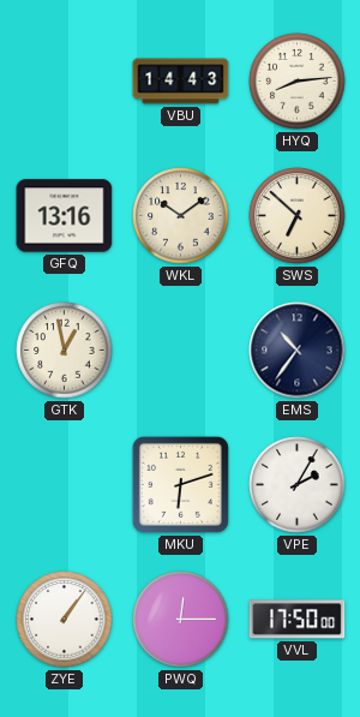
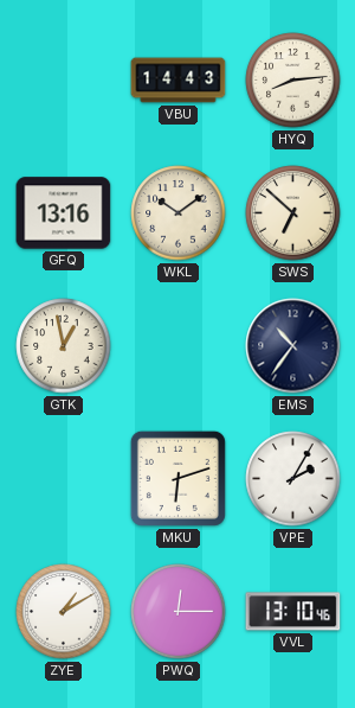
ZYE: 1:06 -> 1:10
VVL: 17:50 -> 13:10
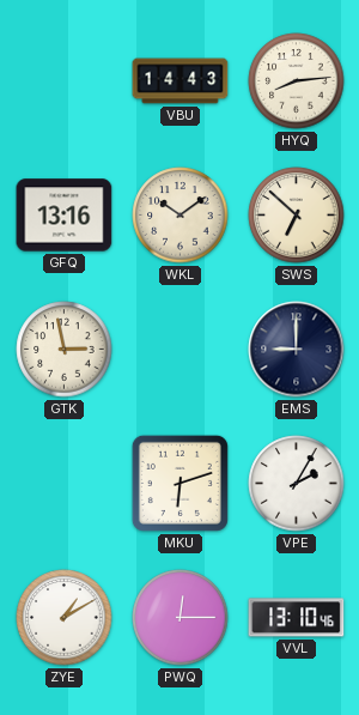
GTK: 12:58 -> 2:58
EMS: 10:36 -> 9:00
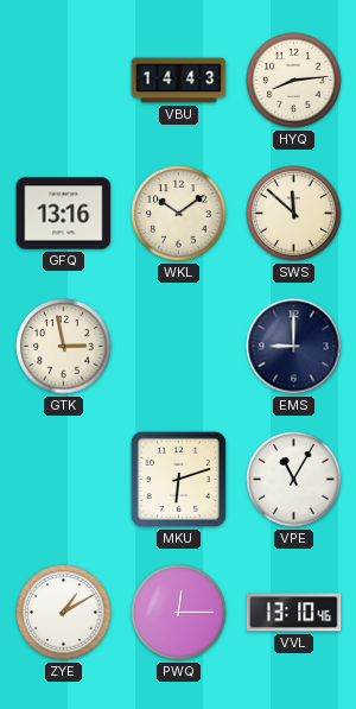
SWS: 6:52 -> 11:52
VPE: 2:05 -> 11:05
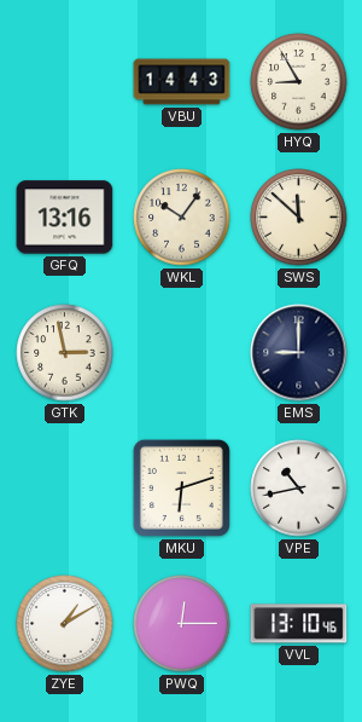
HYQ: 8:14 -> 8:55
WKL: 10:09 -> 10:06
VPE: 11:05 -> 10:43
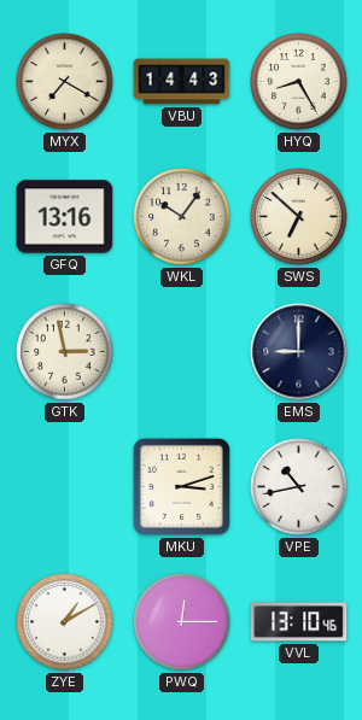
MYX: none -> 7:20
HYQ: 8:55 -> 8:25
SWS: 11:52 -> 6:52
MKU: 6:12 -> 3:12
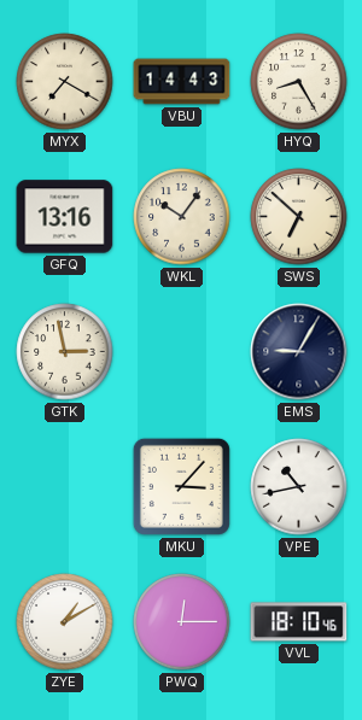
EMS: 9:00 -> 9:05
MKU: 3:12 -> 3:07
VVL: 13:10 -> 18:10
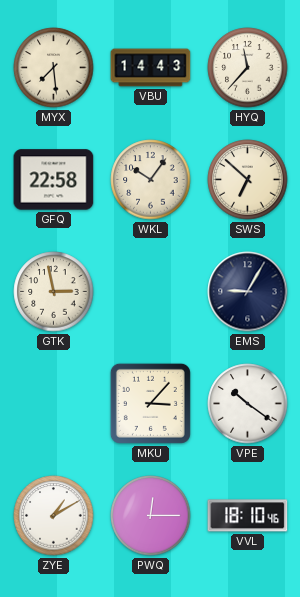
MYX: 7:20 -> 7:29
HYQ: 8:25 -> 11:37
GFQ: 13:16 -> 22:58
VPE: 10:43 -> 10:21
